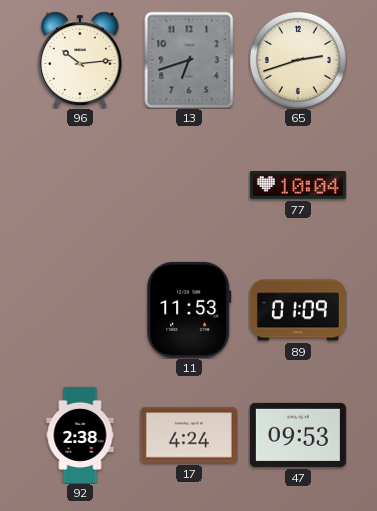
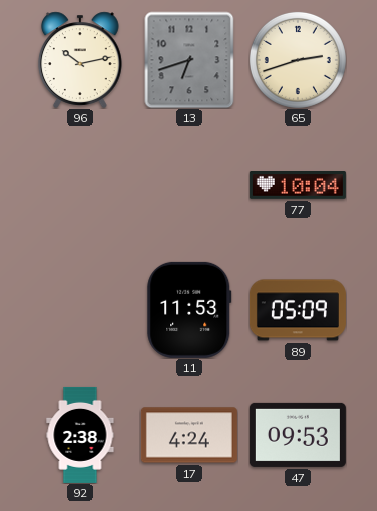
96: 10:14 -> 10:13
89: 01:09 -> 05:09
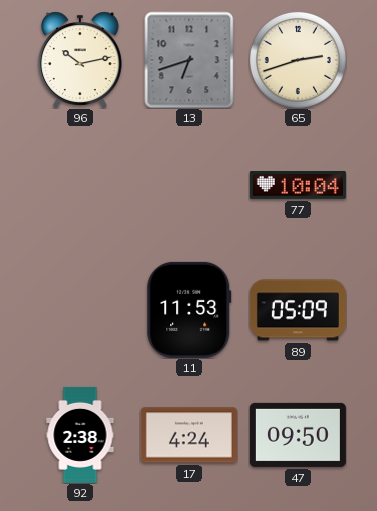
47: 09:53 -> 09:50
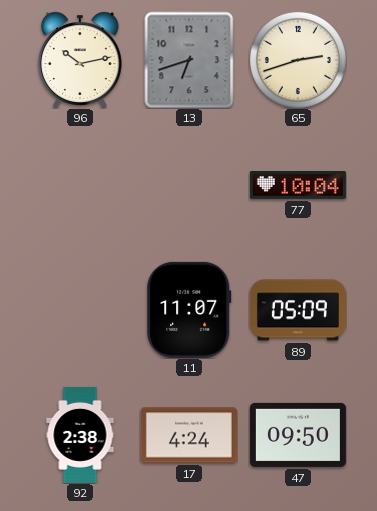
11: 11:53 -> 11:07
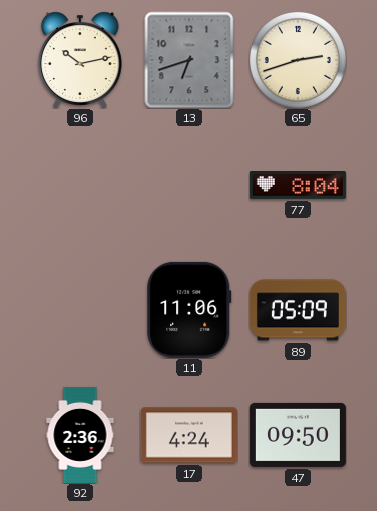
77: 10:04 -> 8:04
11: 11:07 -> 11:06
92: 2:38 -> 2:36
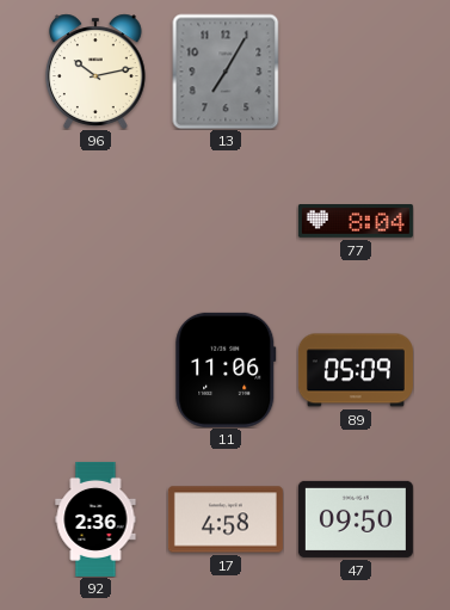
13: 6:42 -> 7:05
65: 2:42 -> none
17: 4:24 -> 4:58
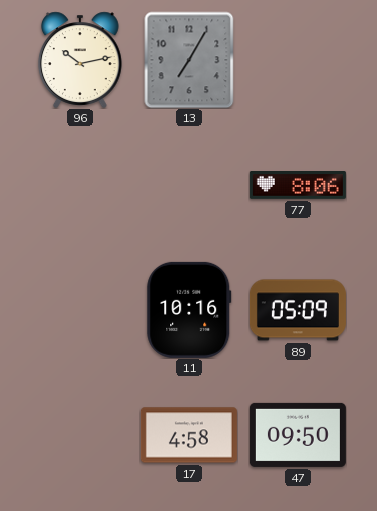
77: 8:04 -> 8:06
11: 11:06 -> 10:16
92: 2:36 -> none
